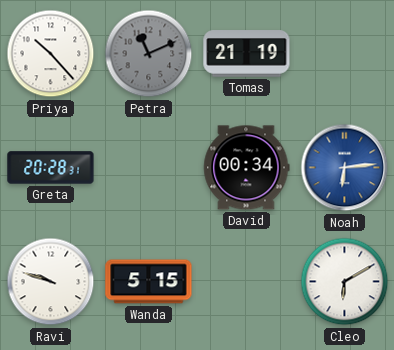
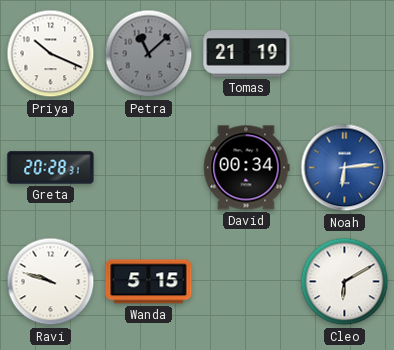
Priya: 10:23 -> 10:19
Petra: 11:11 -> 11:08
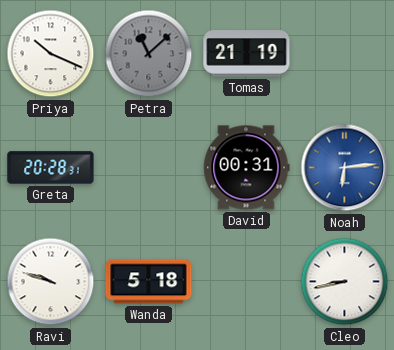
David: 00:34 -> 00:31
Wanda: 5:15 -> 5:18
Cleo: 6:10 -> 8:43
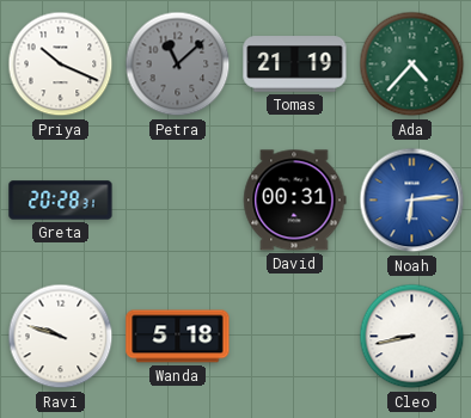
Ada: none -> 4:37
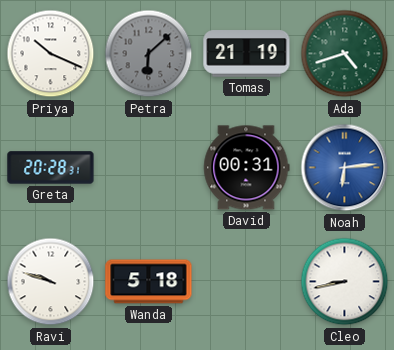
Petra: 11:08 -> 6:08
Ada: 4:37 -> 4:42
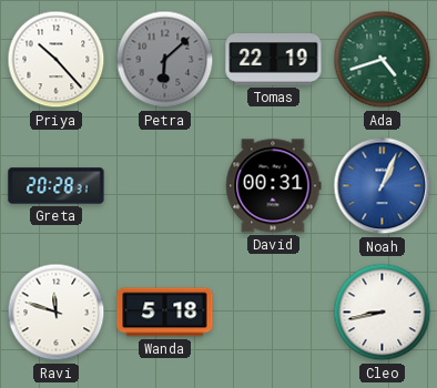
Priya: 10:19 -> 10:23
Tomas: 21:19 -> 22:19
Noah: 6:14 -> 1:04
Ravi: 9:48 -> 11:48
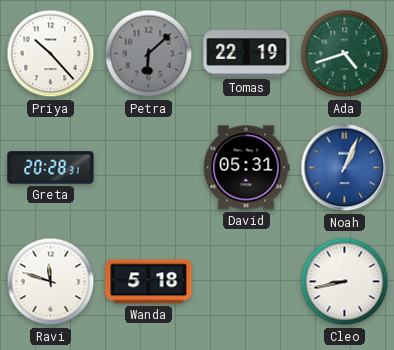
David: 00:31 -> 05:31
